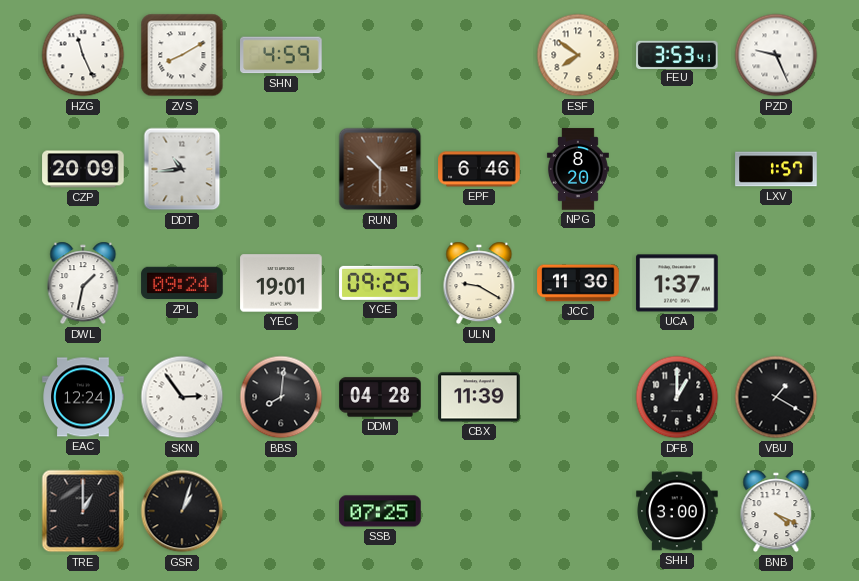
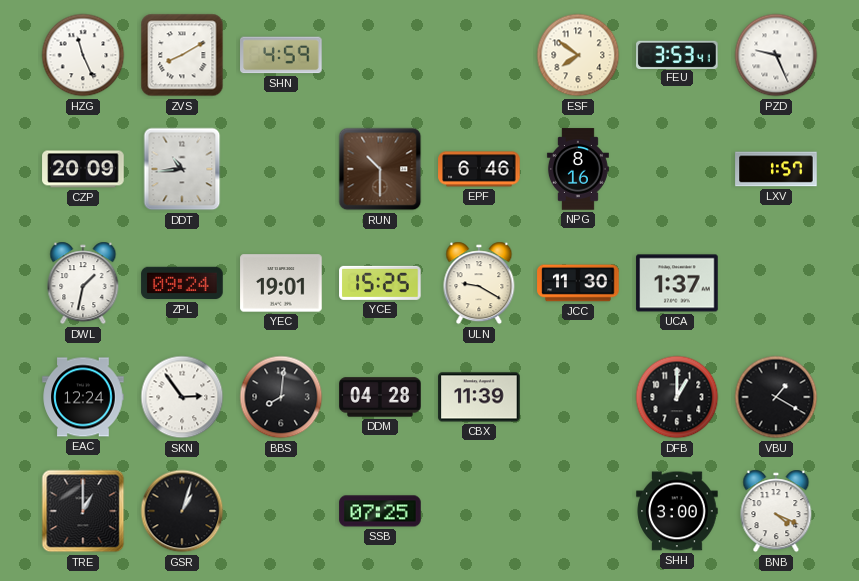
NPG: 8:20 -> 8:16
YCE: 09:25 -> 15:25
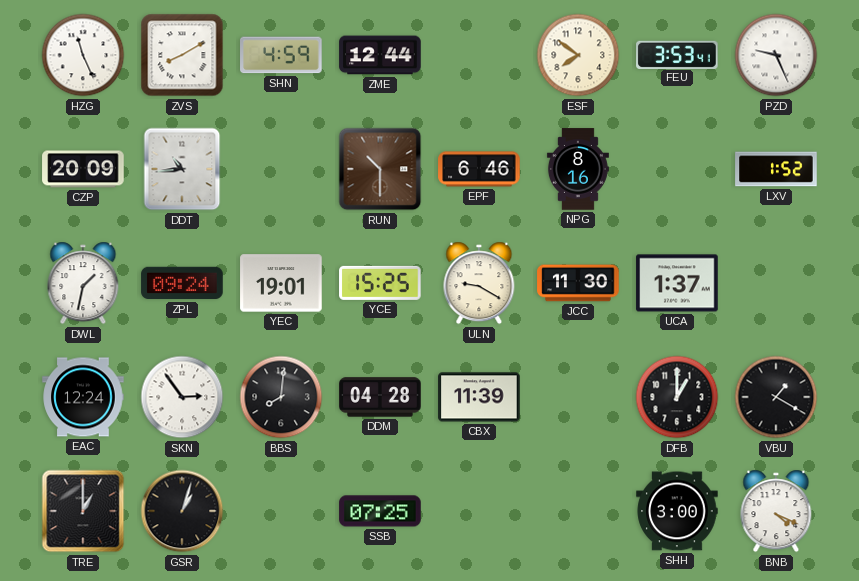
ZME: none -> 12:44
LXV: 1:57 -> 1:52
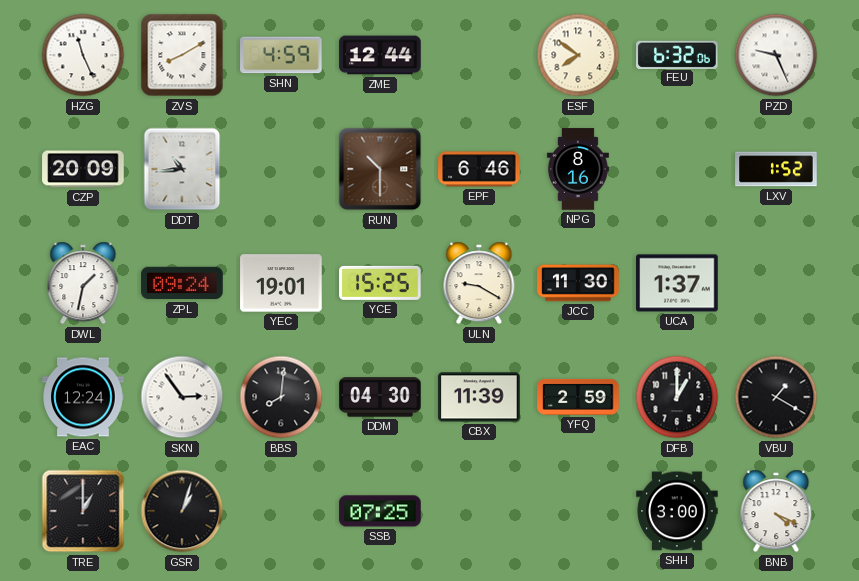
FEU: 3:53 -> 6:32
DDM: 04:28 -> 04:30
YFQ: none -> 2:59
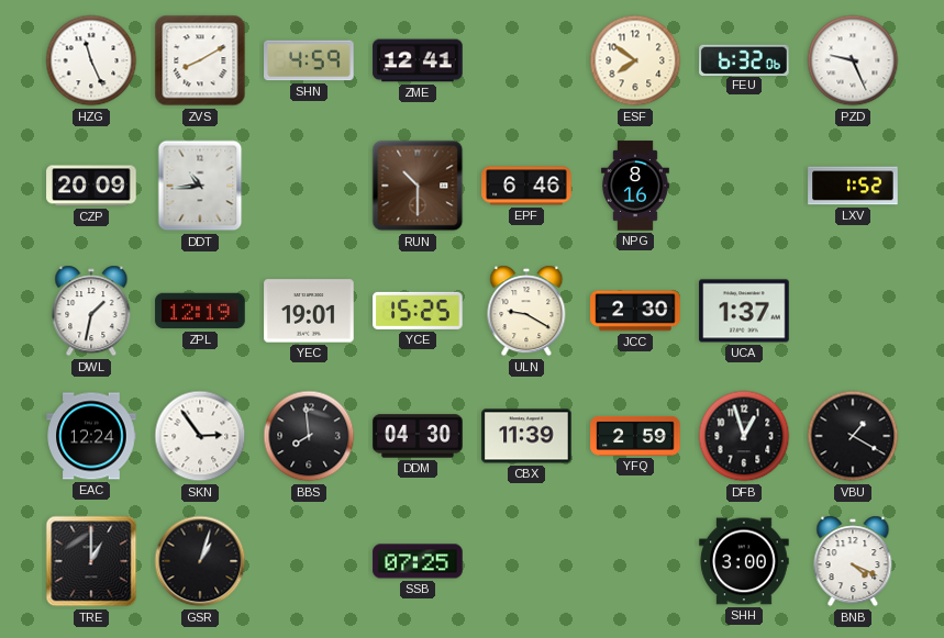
ZME: 12:44 -> 12:41
ZPL: 09:24 -> 12:19
JCC: 11:30 -> 2:30
BBS: 8:01 -> 7:59
DFB: 1:00 -> 12:57
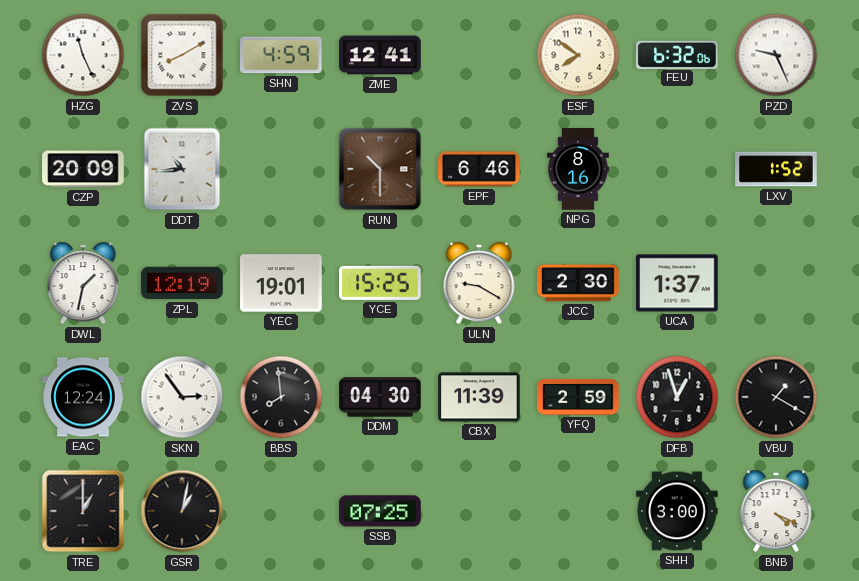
GSR: 1:03 -> 1:02
